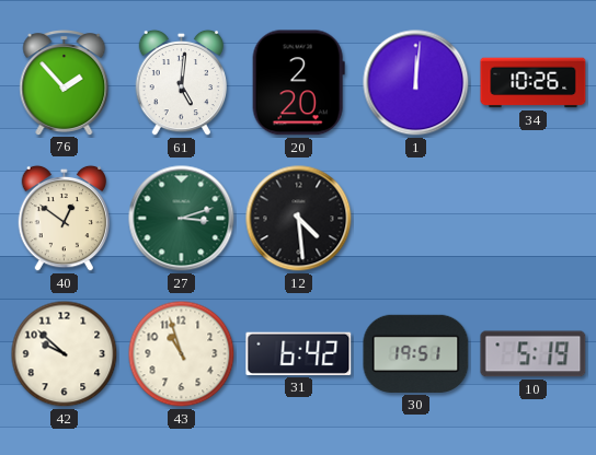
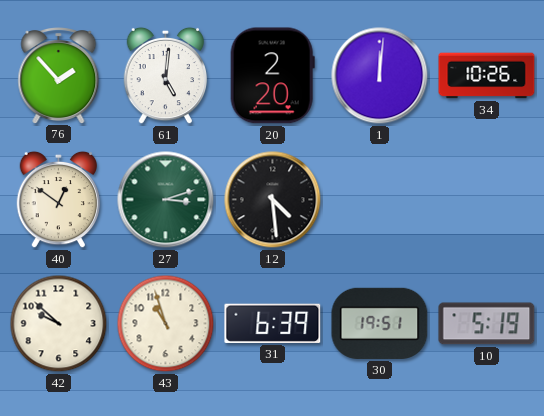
31: 6:42 -> 6:39
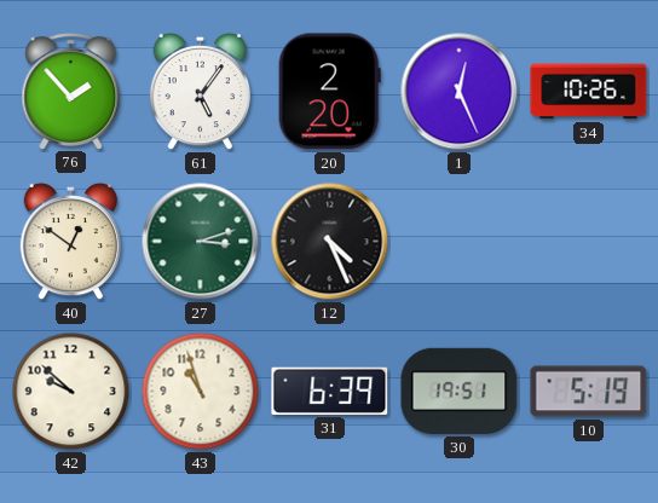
61: 5:01 -> 5:06
1: 12:01 -> 12:26
12: 4:29 -> 4:26
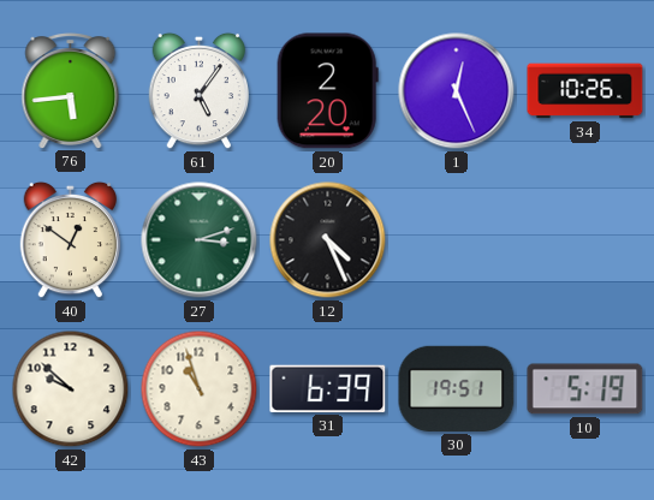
76: 1:53 -> 5:44
